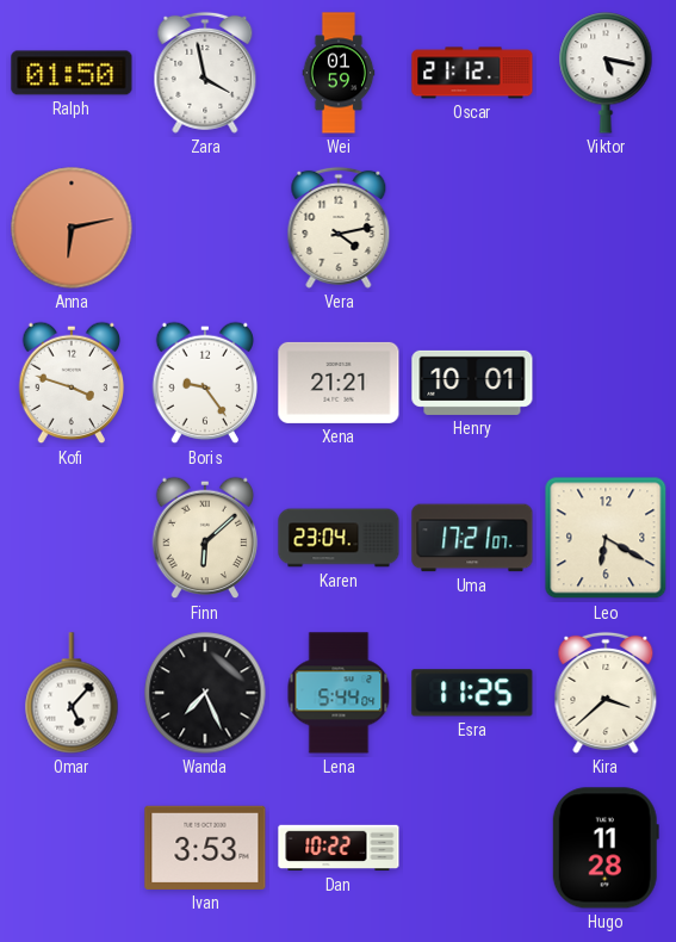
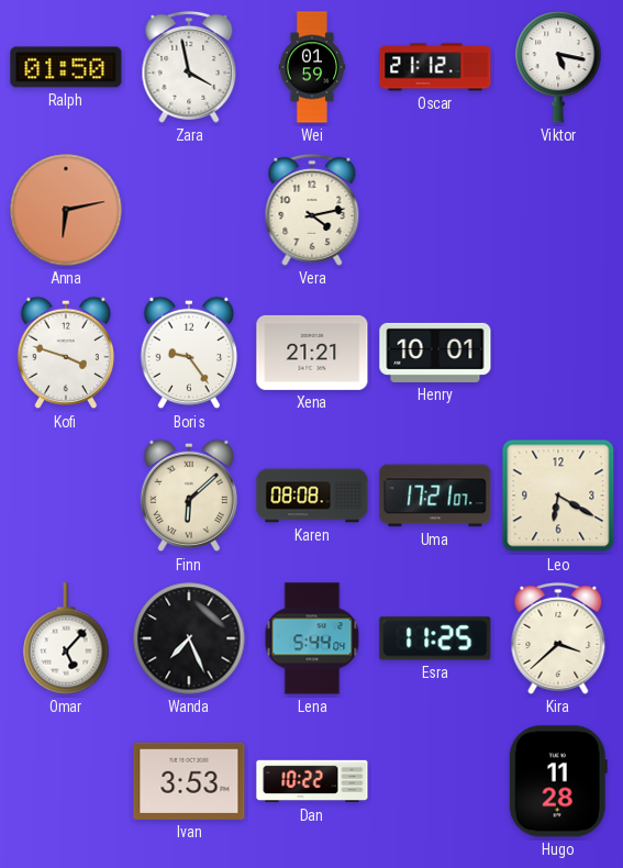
Karen: 23:04 -> 08:08
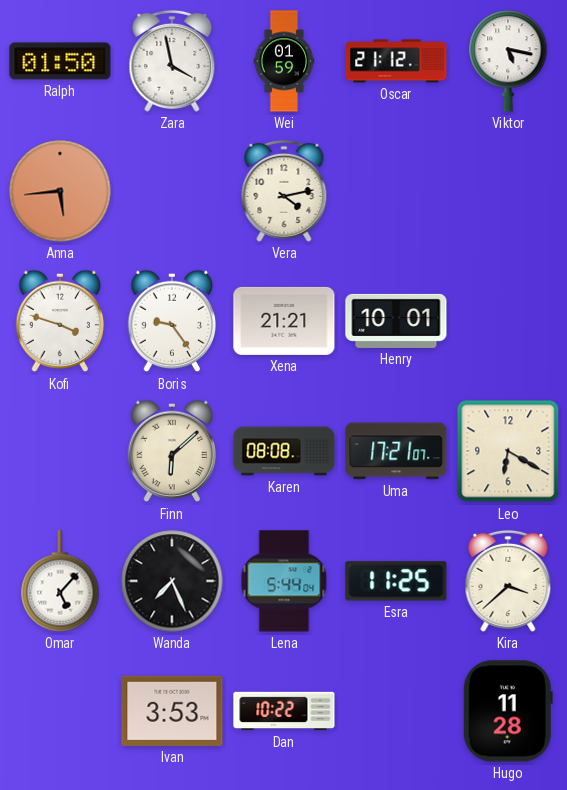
Anna: 6:13 -> 5:44
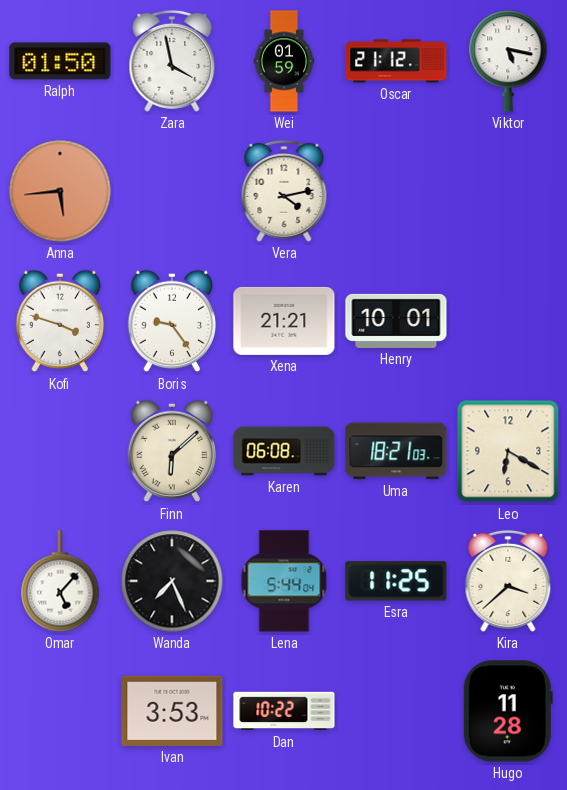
Karen: 08:08 -> 06:08
Uma: 17:21 -> 18:21
